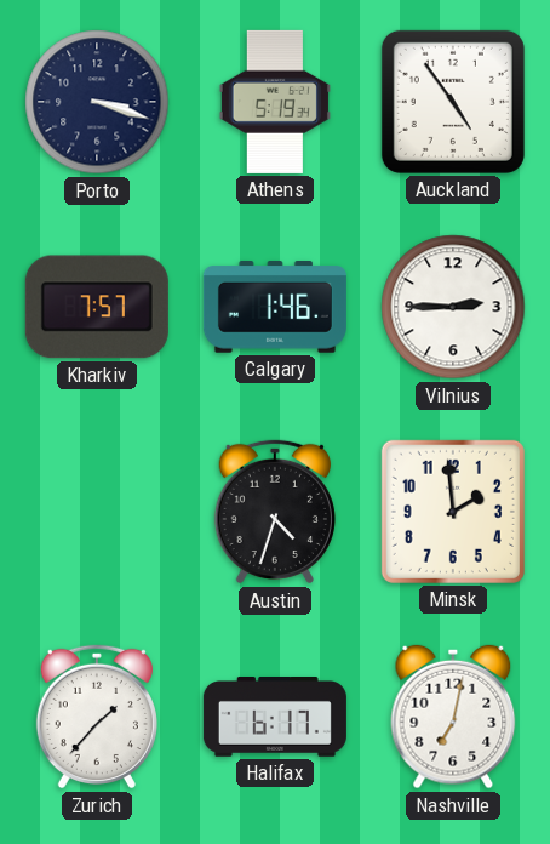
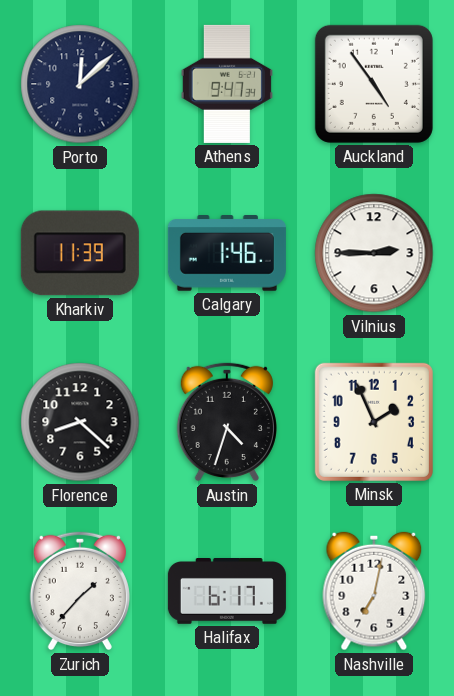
Porto: 3:18 -> 12:08
Athens: 5:19 -> 9:47
Kharkiv: 7:57 -> 11:39
Florence: none -> 8:22
Minsk: 1:59 -> 1:56
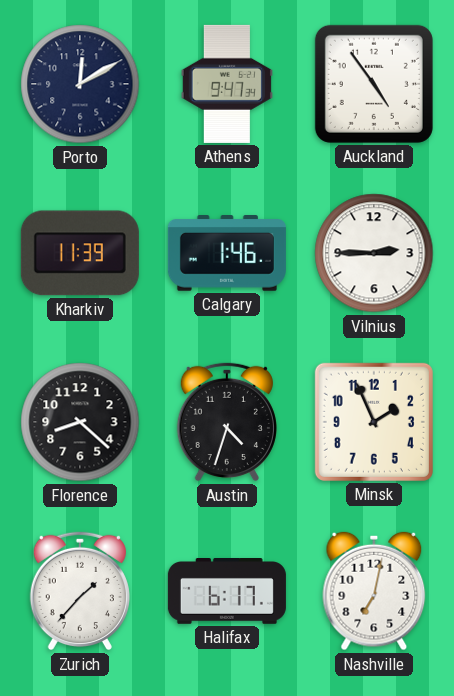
Porto: 12:08 -> 12:10
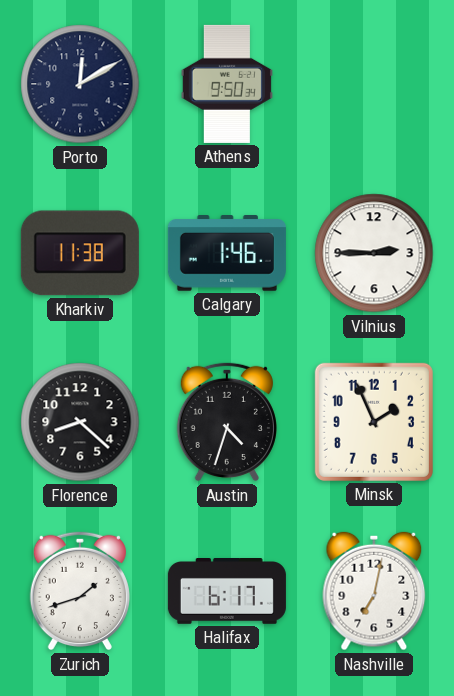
Athens: 9:47 -> 9:50
Auckland: 4:54 -> none
Kharkiv: 11:39 -> 11:38
Zurich: 1:37 -> 1:42
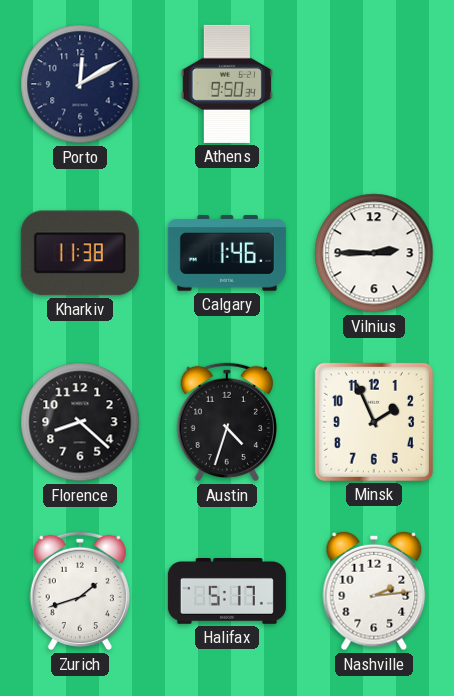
Halifax: 6:17 -> 5:17
Nashville: 7:02 -> 2:14
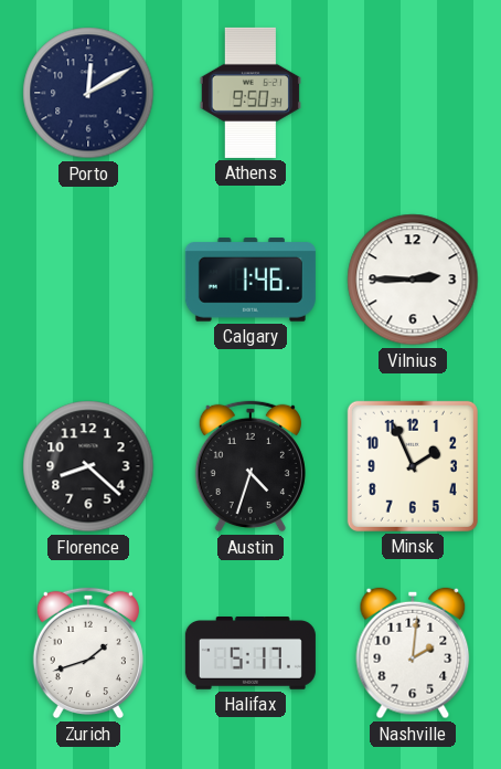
Kharkiv: 11:38 -> none
Nashville: 2:14 -> 2:01
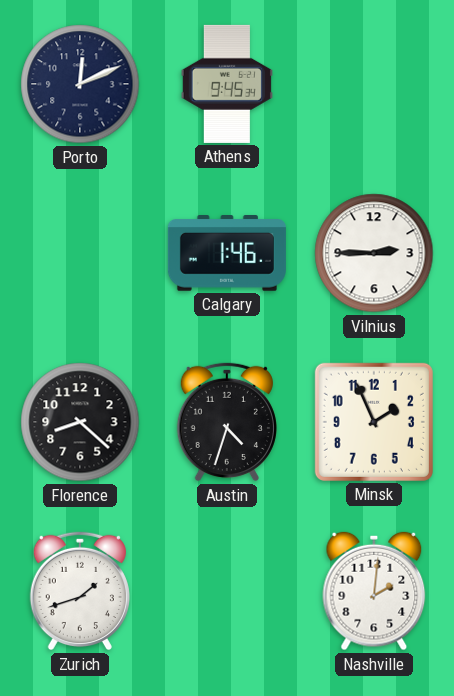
Porto: 12:10 -> 12:11
Athens: 9:50 -> 9:45
Halifax: 5:17 -> none
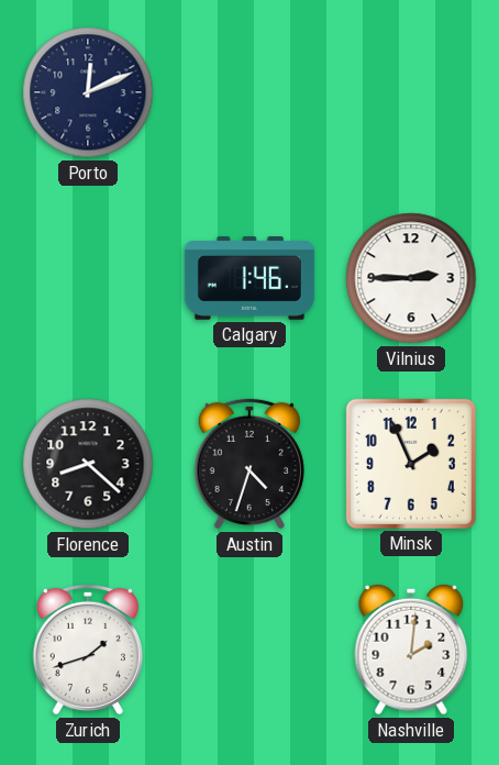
Athens: 9:45 -> none
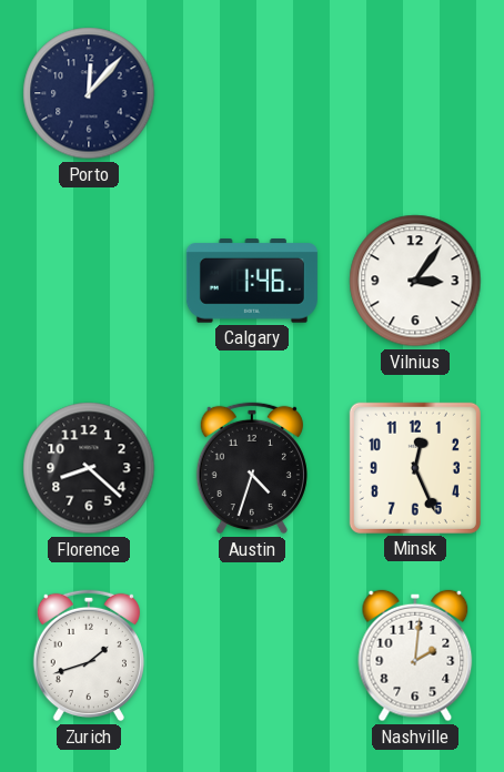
Porto: 12:11 -> 12:07
Vilnius: 2:45 -> 3:06
Minsk: 1:56 -> 12:26
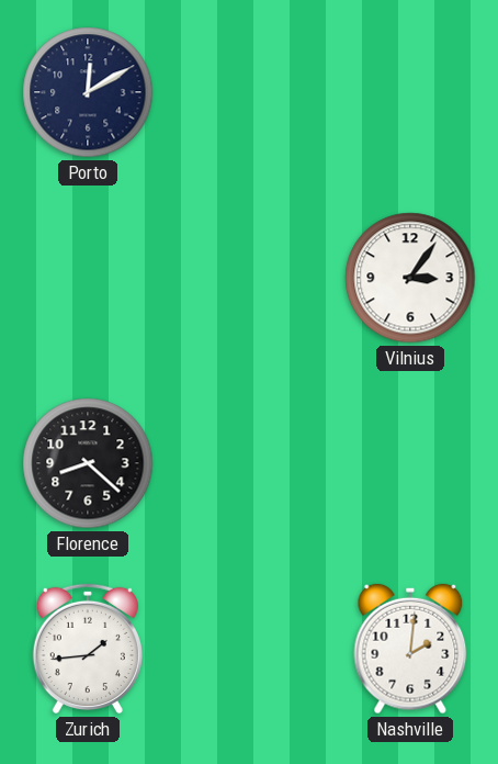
Porto: 12:07 -> 12:10
Calgary: 1:46 -> none
Austin: 4:33 -> none
Minsk: 12:26 -> none
Zurich: 1:42 -> 1:44
